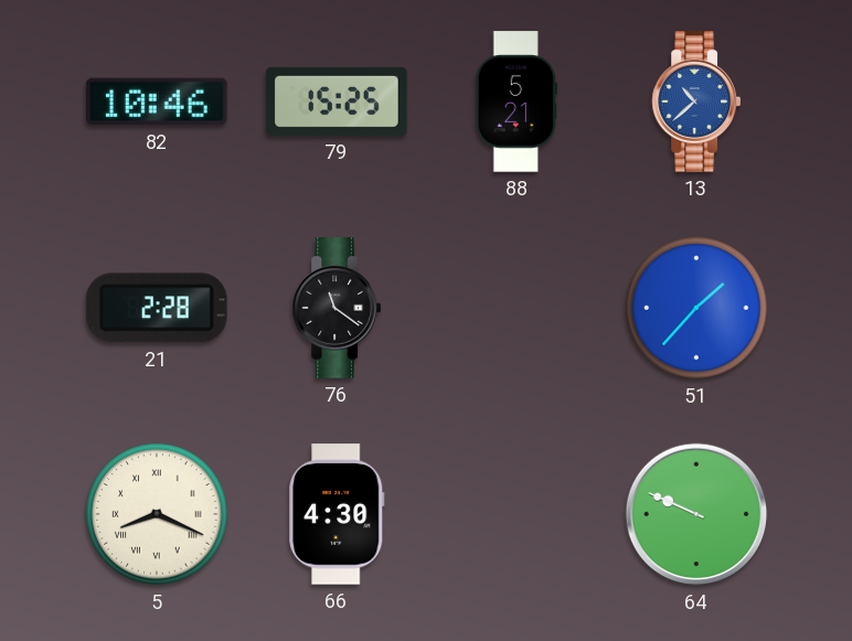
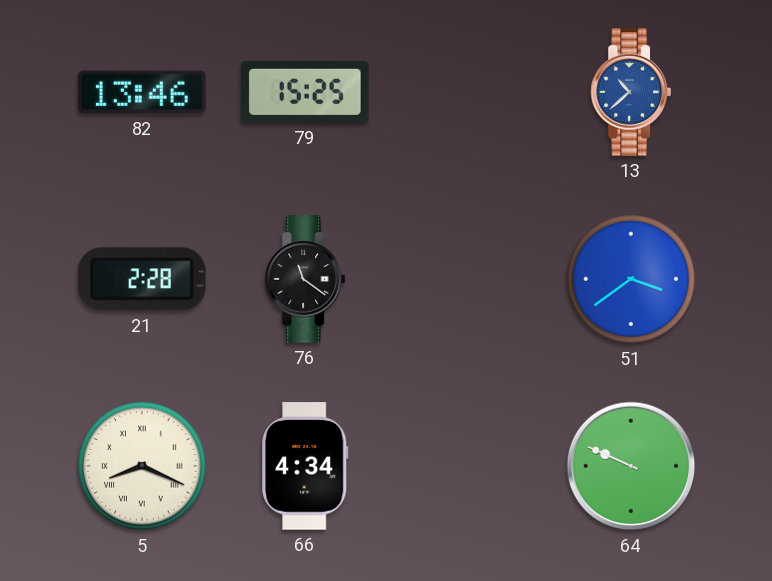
82: 10:46 -> 13:46
88: 5:21 -> none
51: 1:37 -> 3:39
66: 4:30 -> 4:34
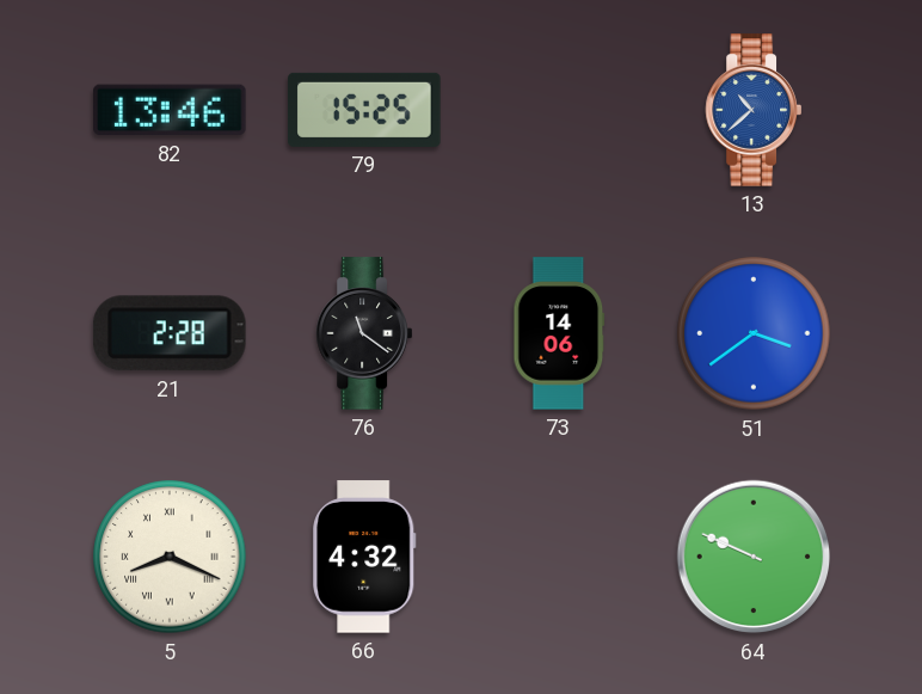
73: none -> 14:06
66: 4:34 -> 4:32
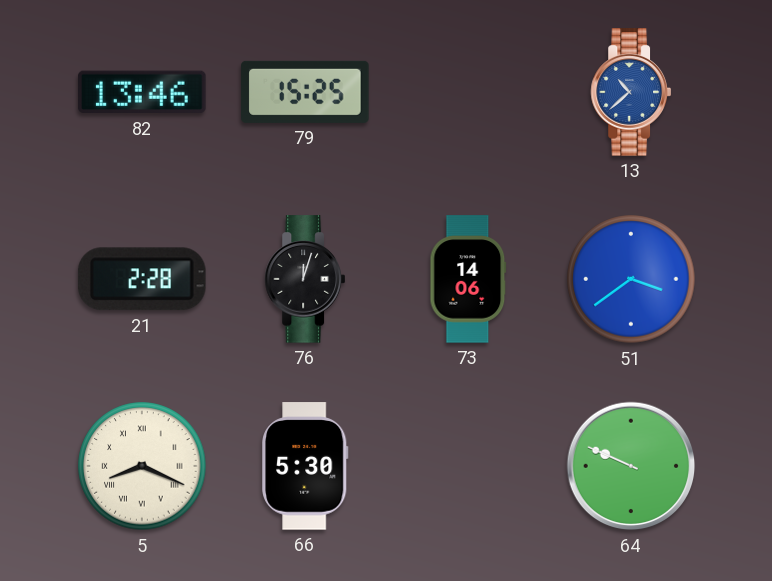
76: 11:21 -> 12:03
66: 4:32 -> 5:30
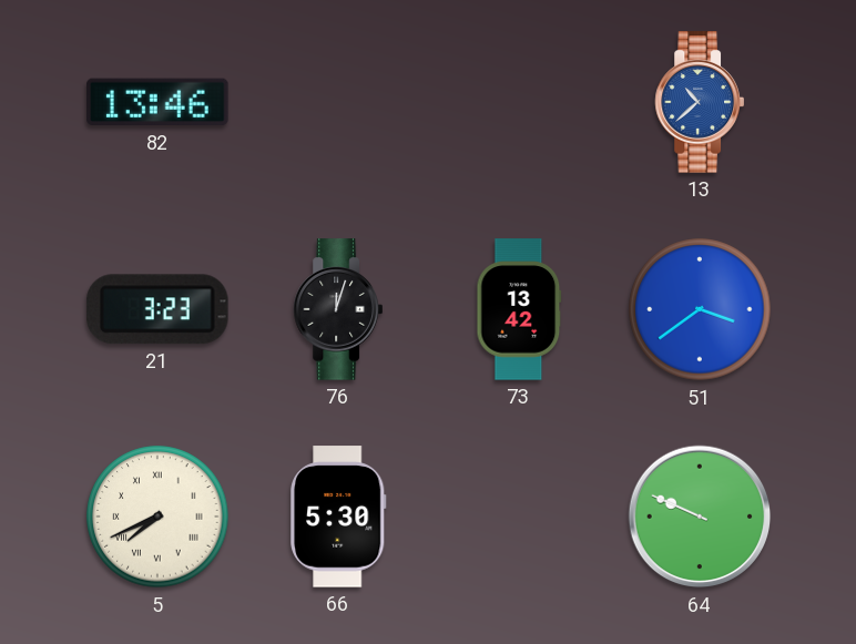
79: 15:25 -> none
21: 2:28 -> 3:23
73: 14:06 -> 13:42
5: 8:19 -> 7:41
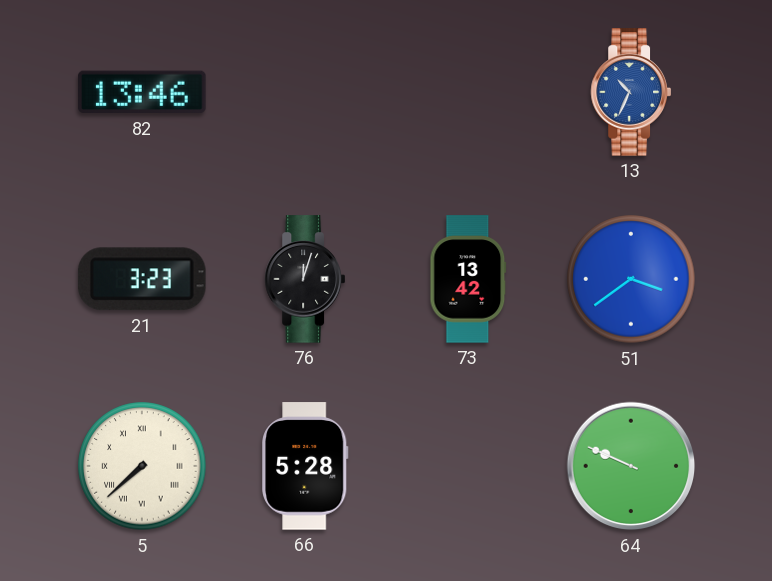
13: 10:38 -> 10:34
5: 7:41 -> 7:38
66: 5:30 -> 5:28
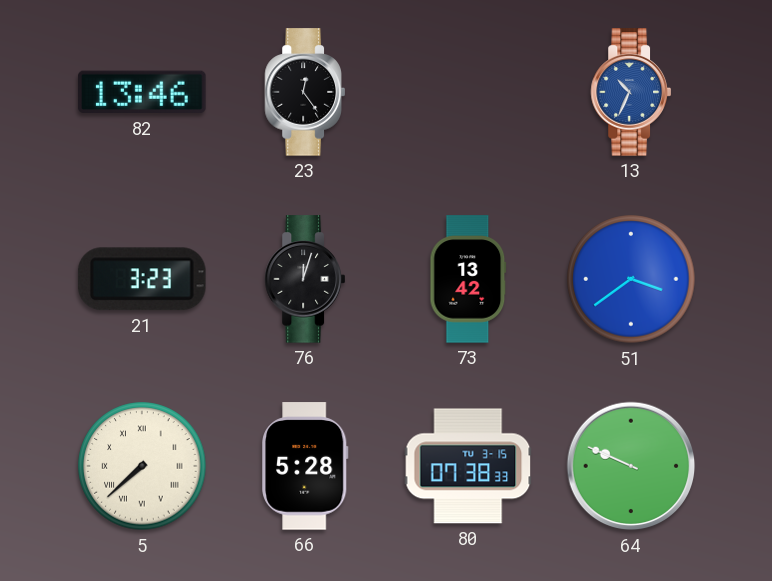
23: none -> 12:24
80: none -> 07:38
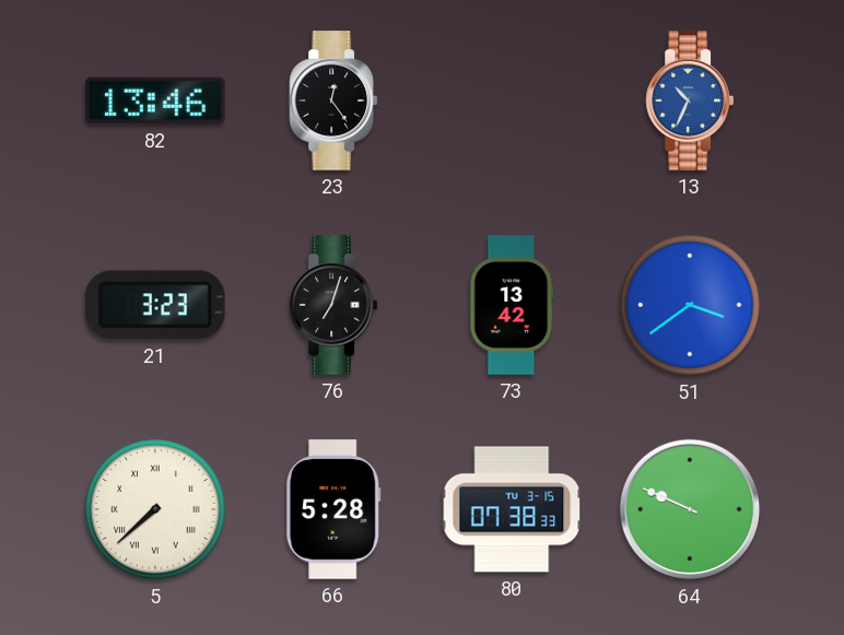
76: 12:03 -> 7:03
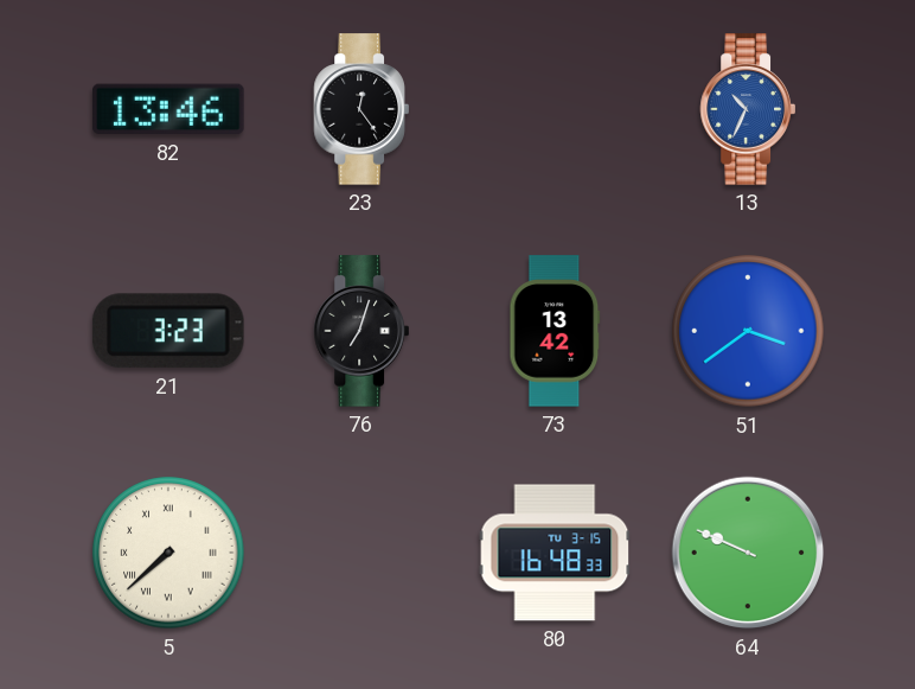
66: 5:28 -> none
80: 07:38 -> 16:48
